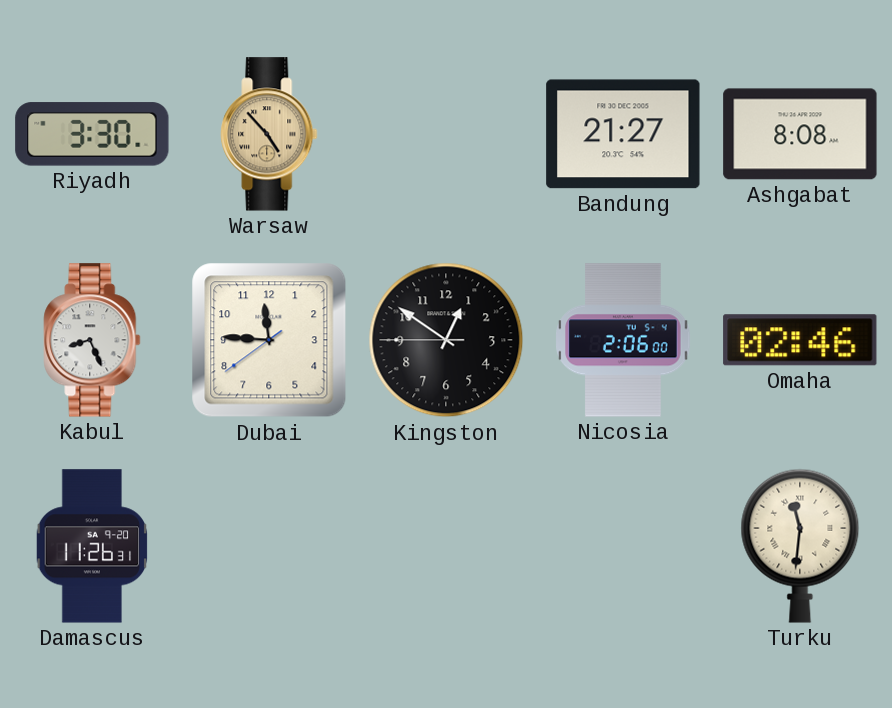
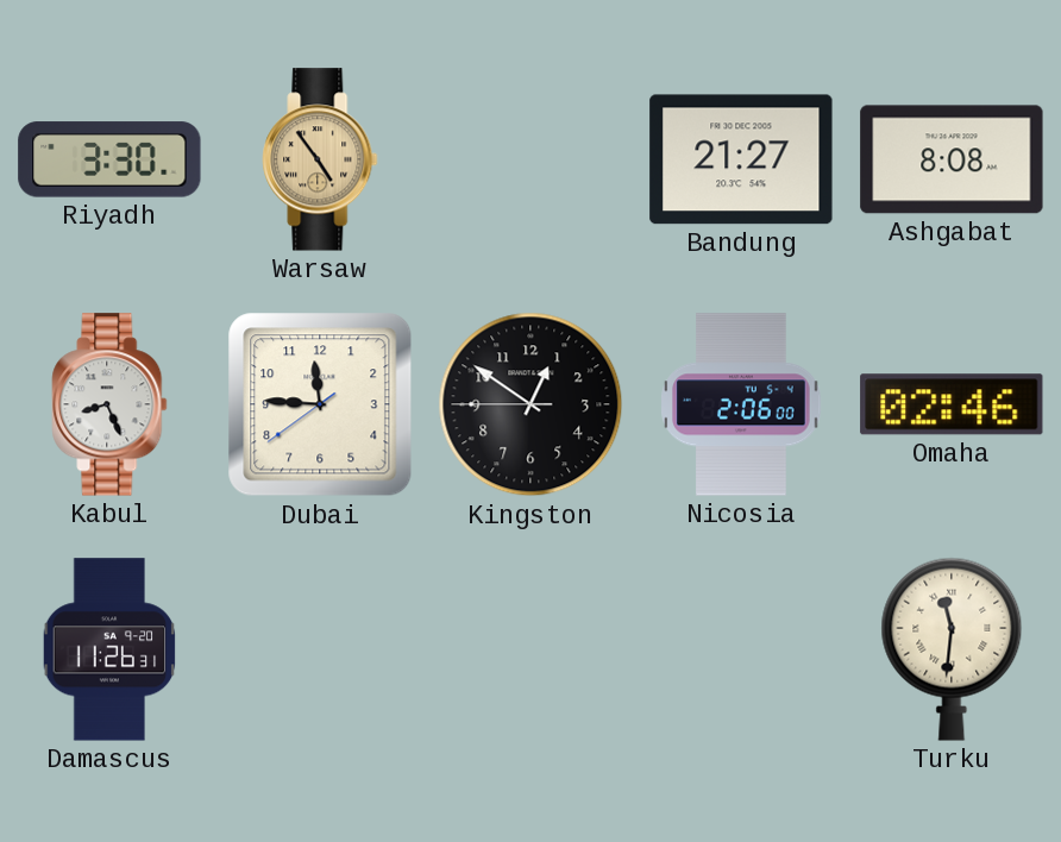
Warsaw: 4:53 -> 4:54
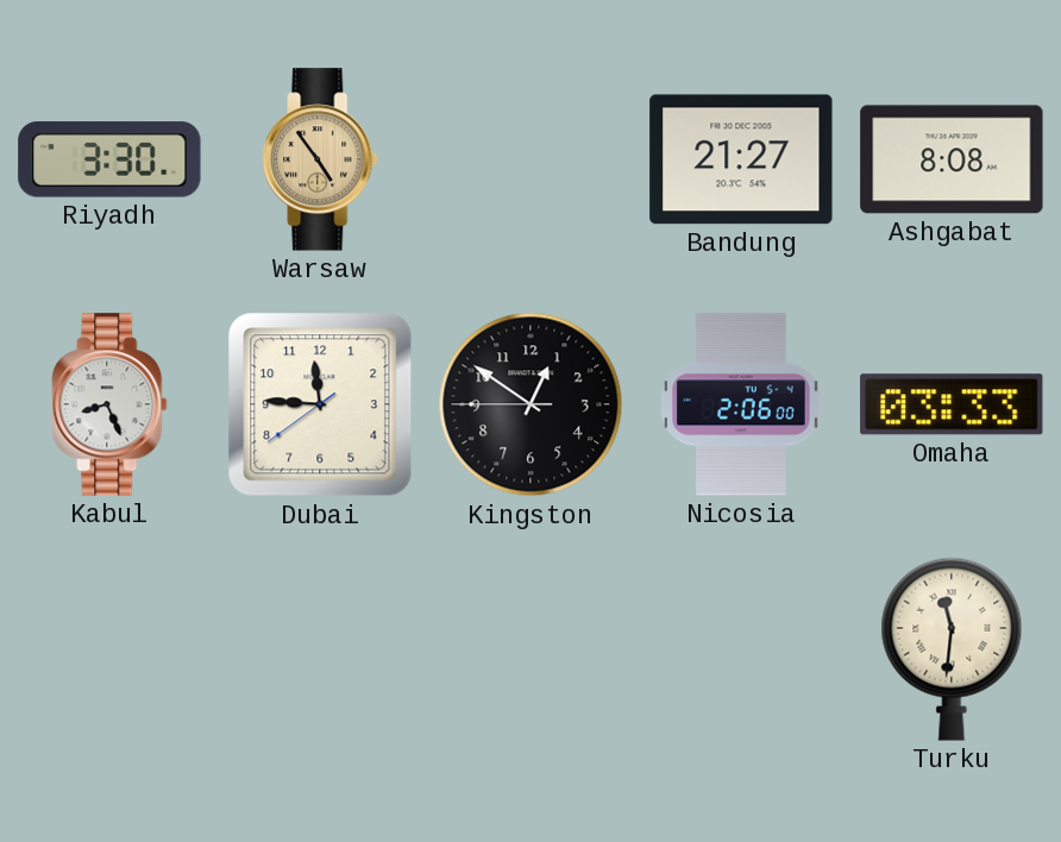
Omaha: 02:46 -> 03:33
Damascus: 11:26 -> none
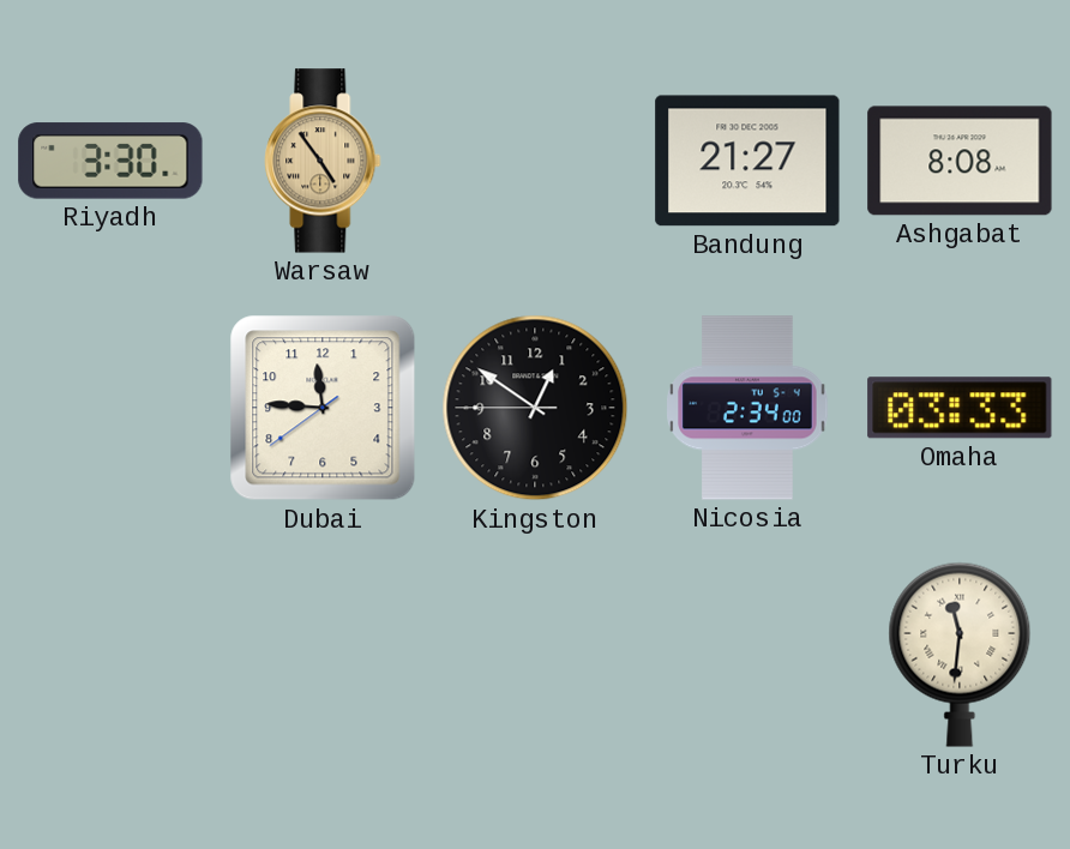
Kabul: 8:26 -> none
Nicosia: 2:06 -> 2:34
